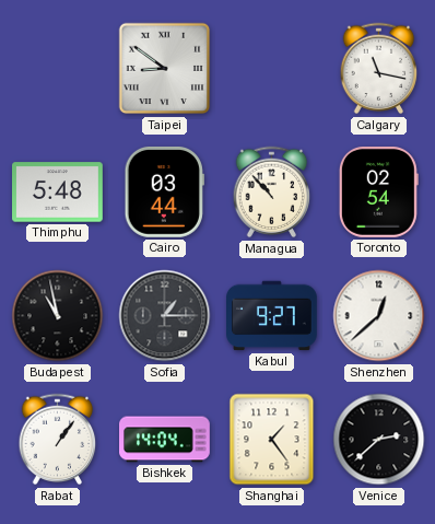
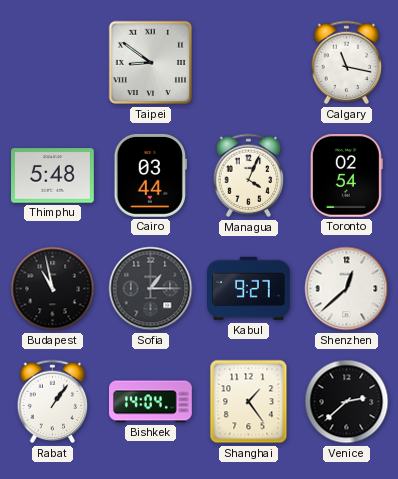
Managua: 10:53 -> 4:04
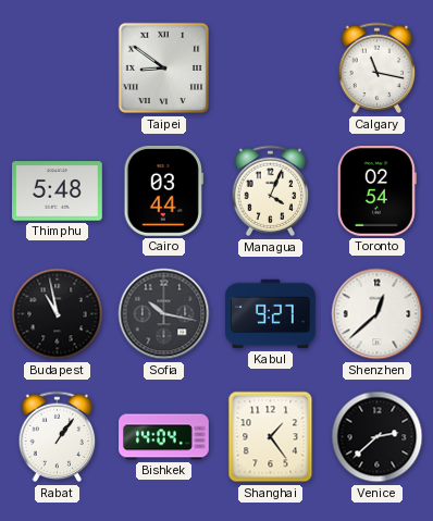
Sofia: 1:15 -> 10:17
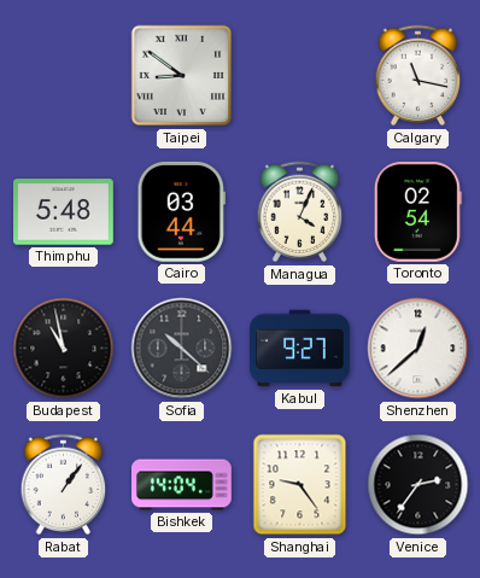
Sofia: 10:17 -> 10:22
Shanghai: 1:24 -> 9:24
Venice: 2:38 -> 2:36
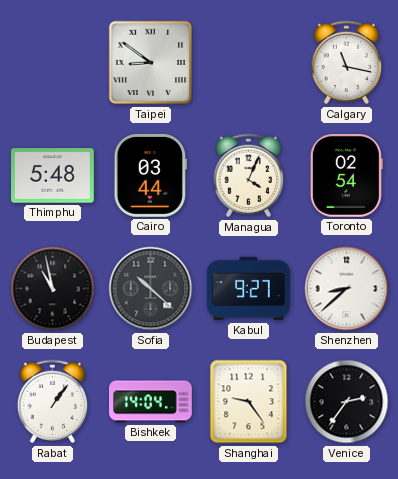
Shenzhen: 12:38 -> 8:38
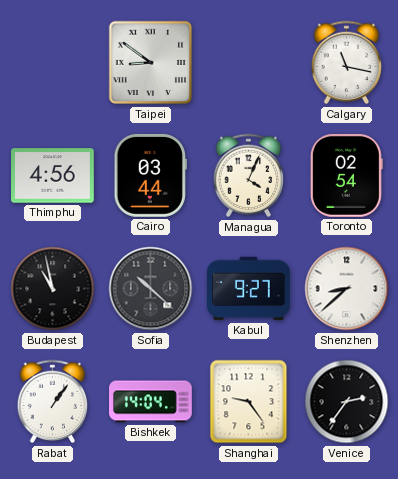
Thimphu: 5:48 -> 4:56
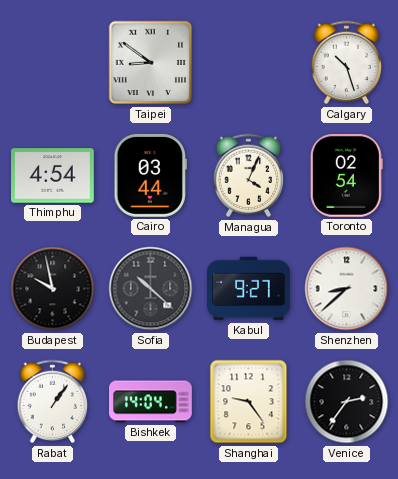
Calgary: 11:17 -> 10:27
Thimphu: 4:56 -> 4:54
Budapest: 10:58 -> 9:58
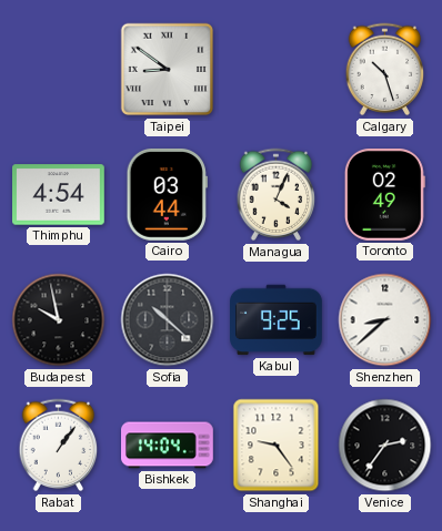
Toronto: 02:54 -> 02:49
Kabul: 9:27 -> 9:25
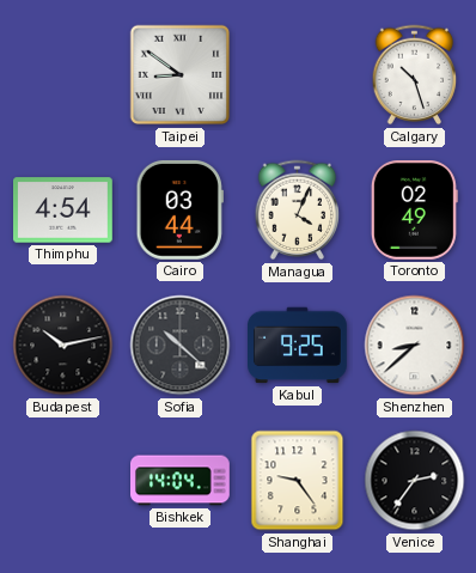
Budapest: 9:58 -> 10:13
Rabat: 1:06 -> none
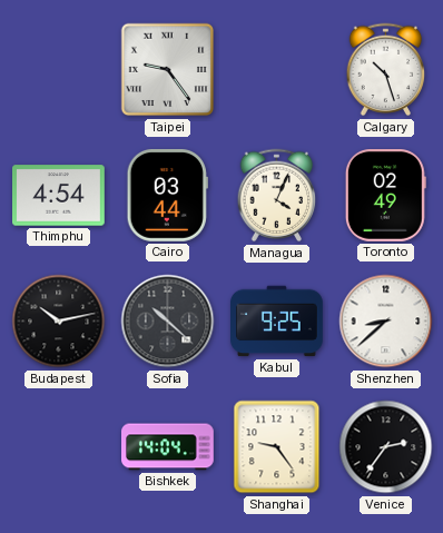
Taipei: 8:51 -> 9:24
